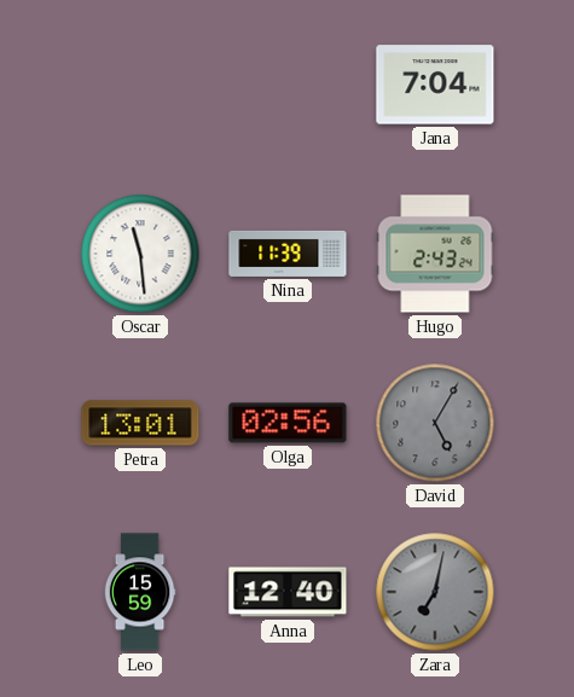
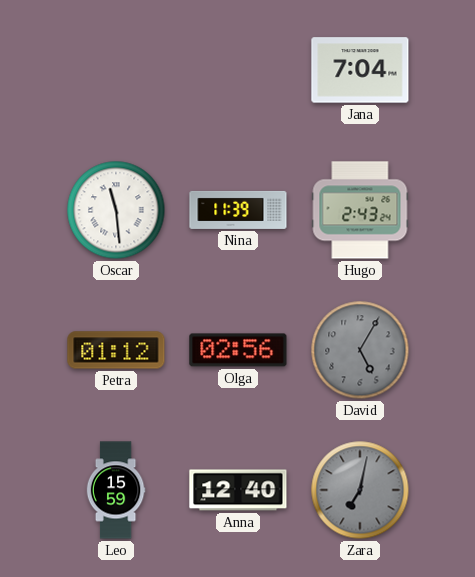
Petra: 13:01 -> 01:12
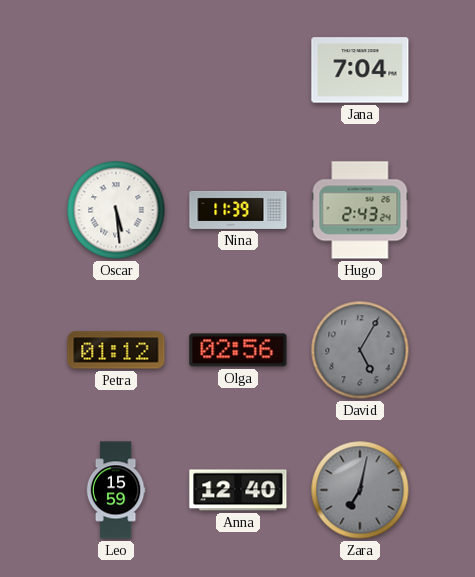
Oscar: 11:29 -> 5:29
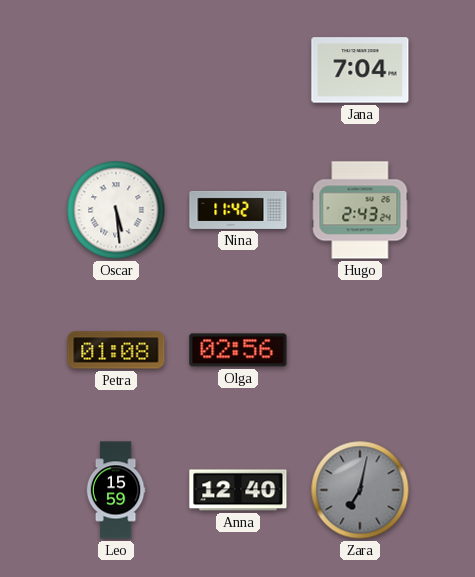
Nina: 11:39 -> 11:42
Petra: 01:12 -> 01:08
David: 5:05 -> none
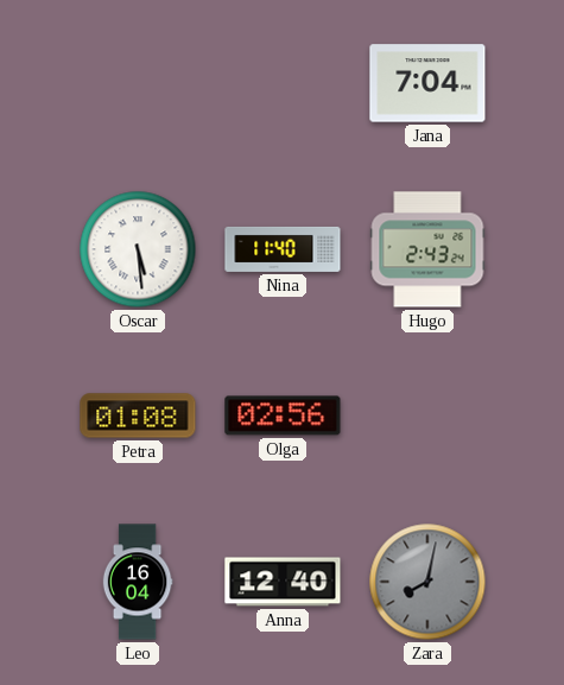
Nina: 11:42 -> 11:40
Leo: 15:59 -> 16:04
Zara: 7:02 -> 8:02
